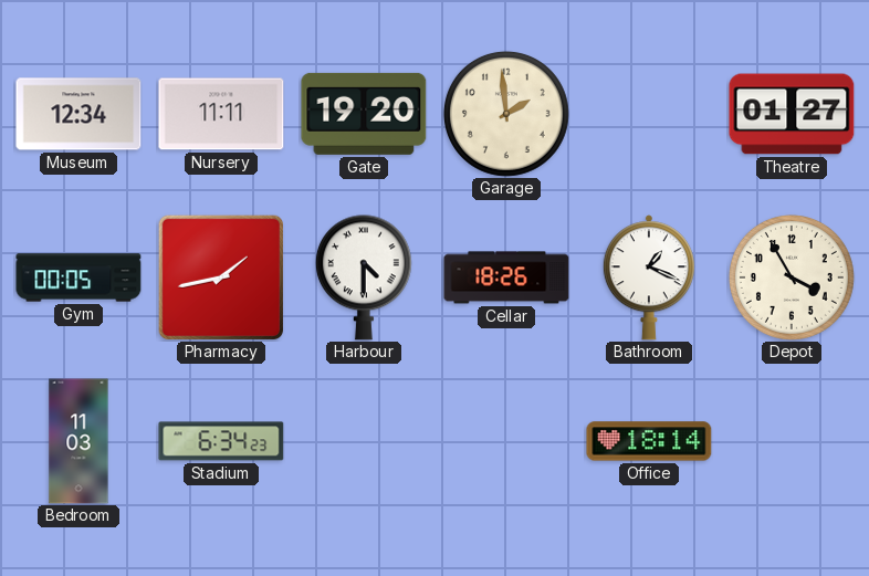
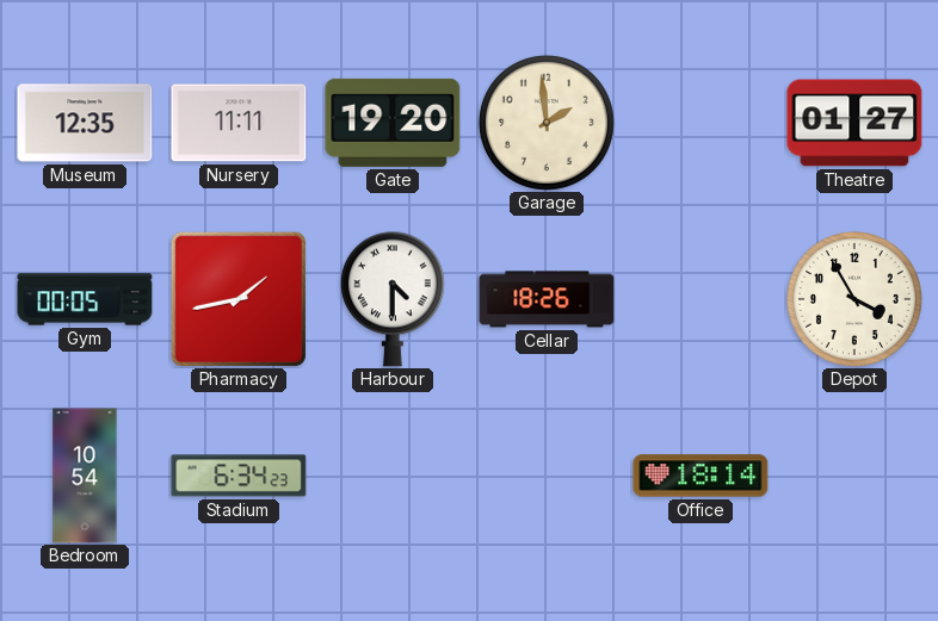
Museum: 12:34 -> 12:35
Bathroom: 1:19 -> none
Bedroom: 11:03 -> 10:54
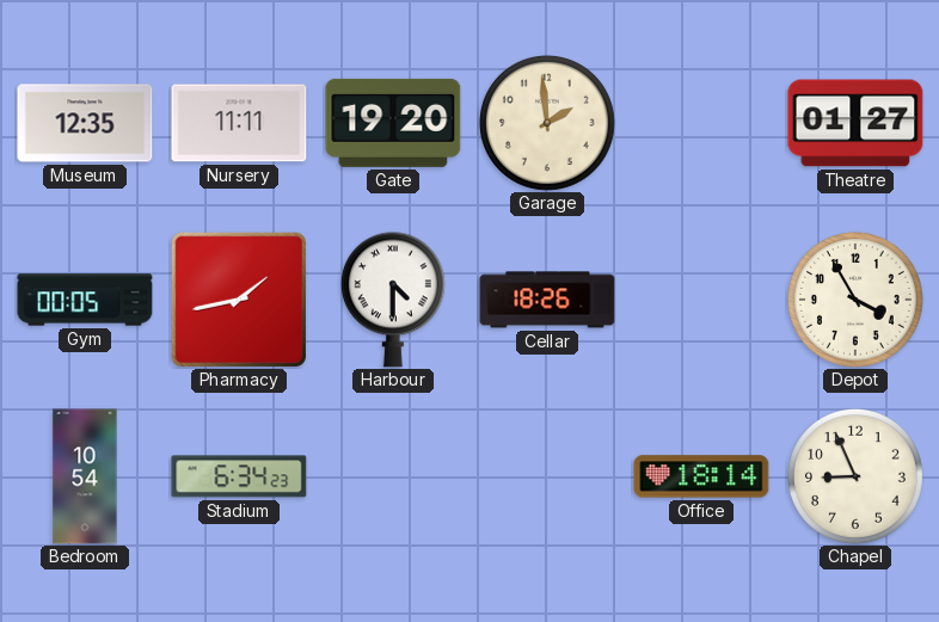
Chapel: none -> 8:56
